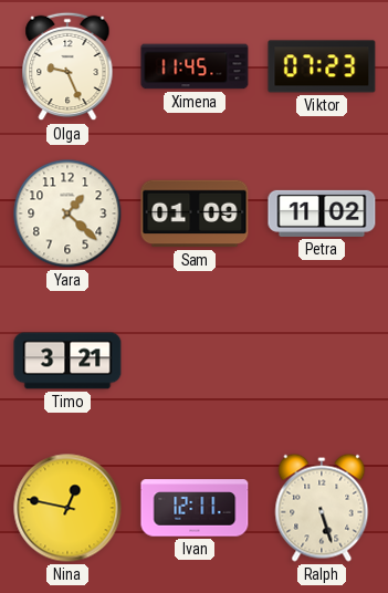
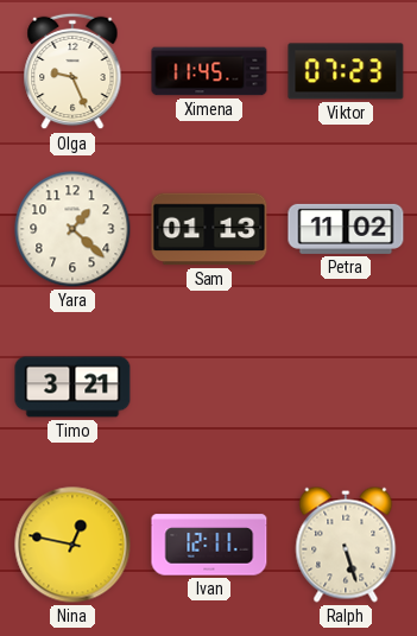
Sam: 01:09 -> 01:13
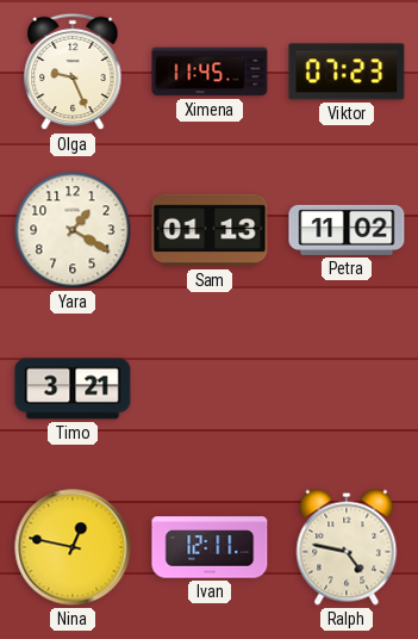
Yara: 1:22 -> 1:20
Ralph: 5:27 -> 4:47
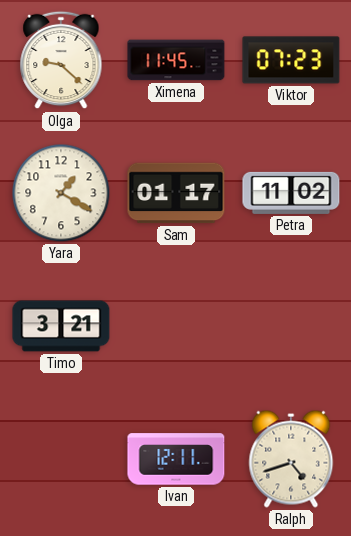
Olga: 9:26 -> 9:22
Sam: 01:13 -> 01:17
Nina: 12:47 -> none
Ralph: 4:47 -> 4:42
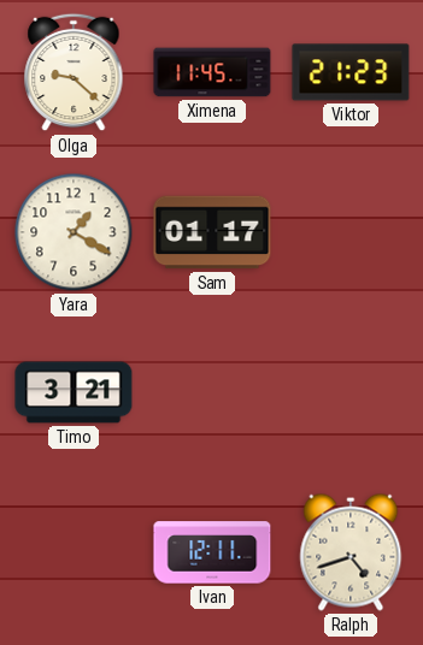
Viktor: 07:23 -> 21:23
Petra: 11:02 -> none
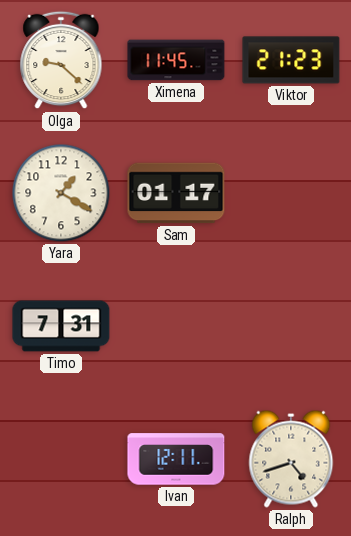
Timo: 3:21 -> 7:31
